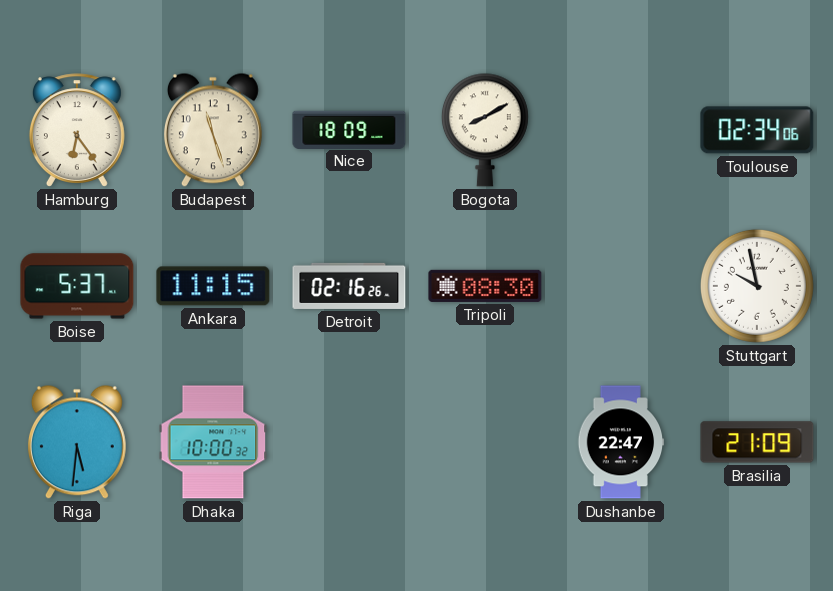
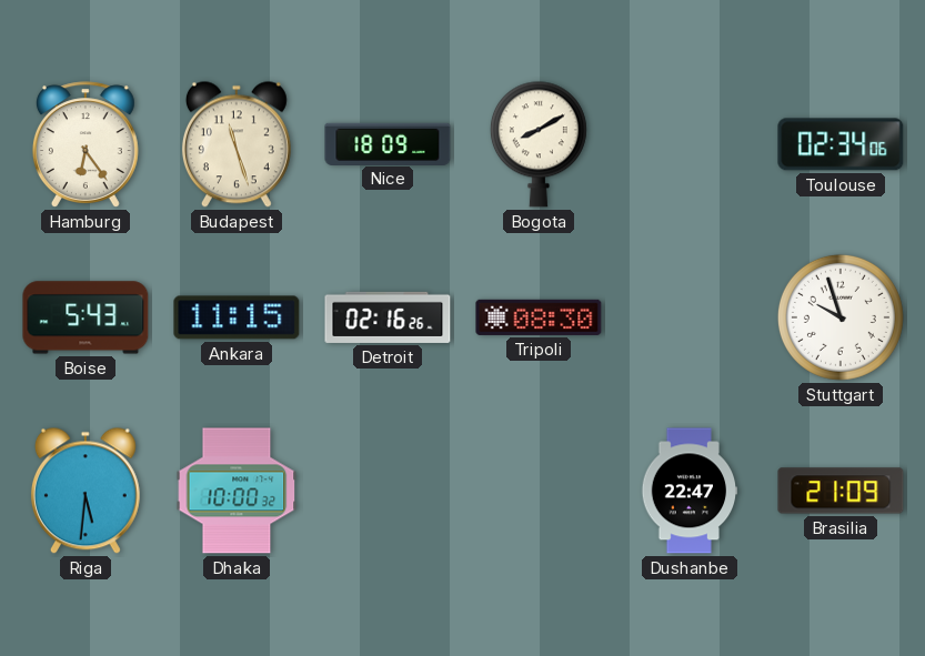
Boise: 5:37 -> 5:43
Stuttgart: 9:58 -> 9:57
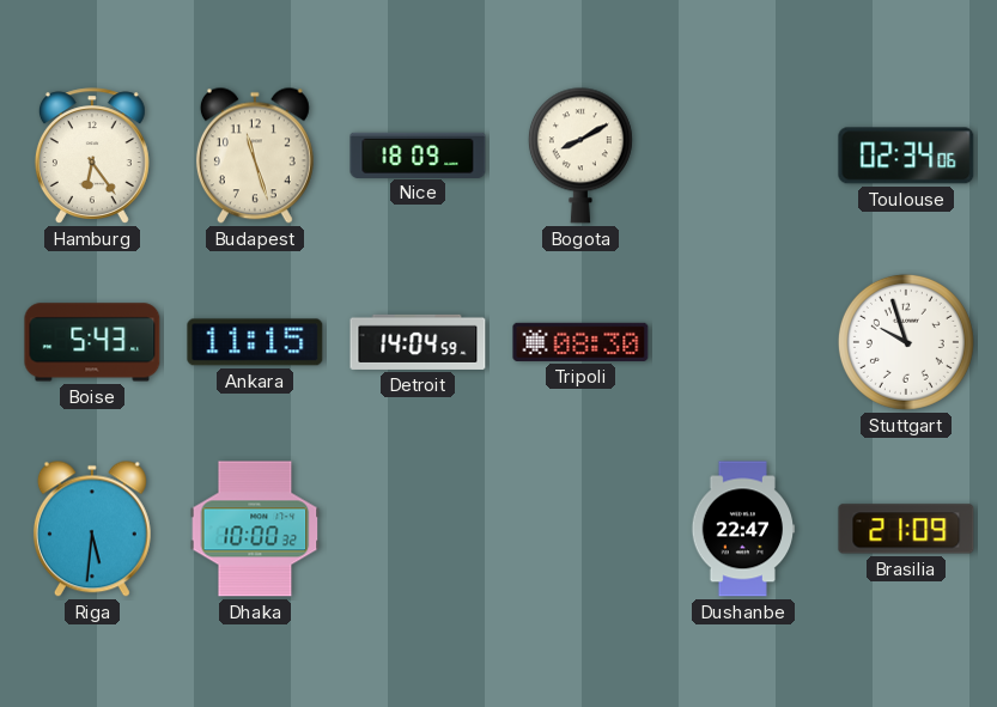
Detroit: 02:16 -> 14:04
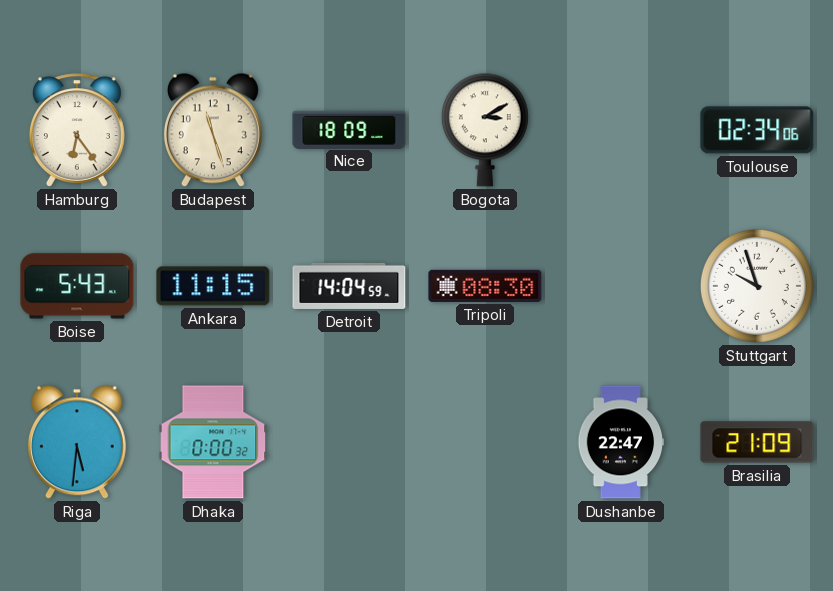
Bogota: 8:10 -> 3:10
Dhaka: 10:00 -> 0:00
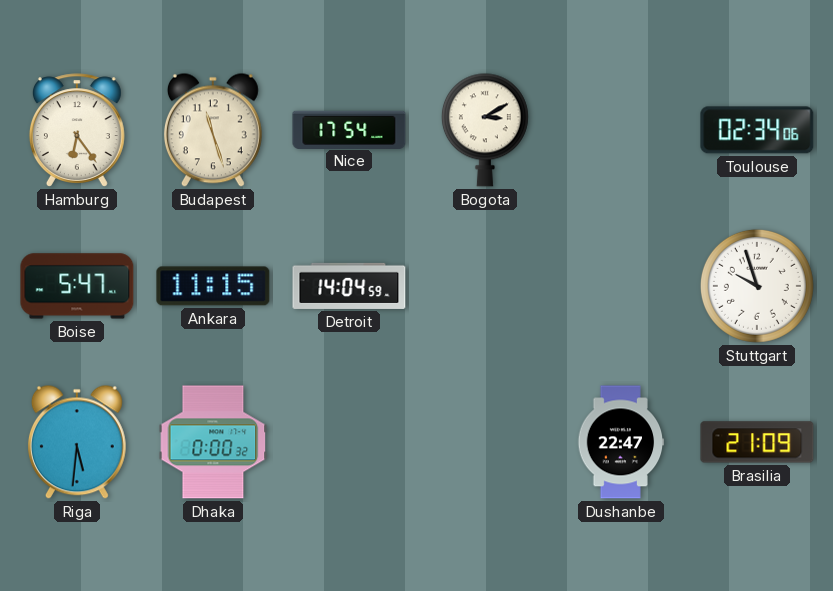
Nice: 18:09 -> 17:54
Boise: 5:43 -> 5:47
Tripoli: 08:30 -> none
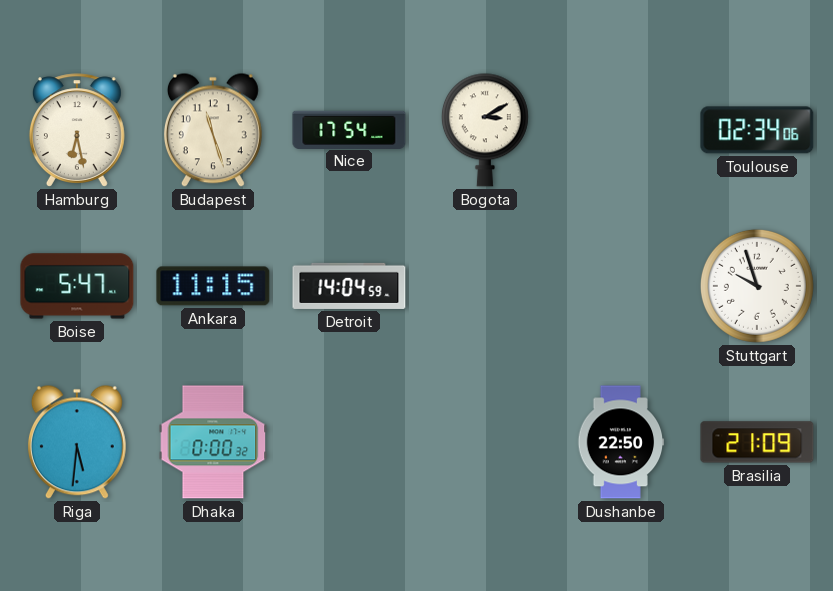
Hamburg: 6:24 -> 6:28
Dushanbe: 22:47 -> 22:50
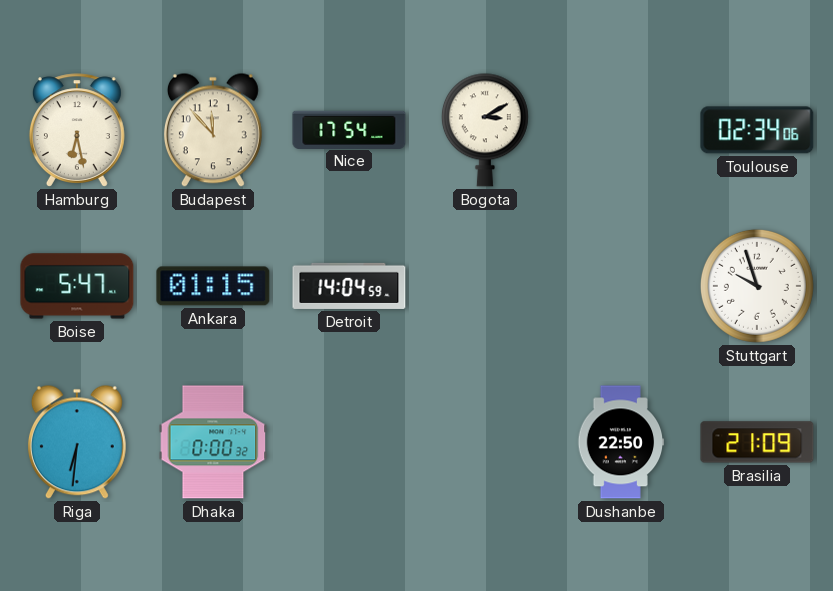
Budapest: 11:27 -> 11:53
Ankara: 11:15 -> 01:15
Riga: 5:31 -> 6:31
